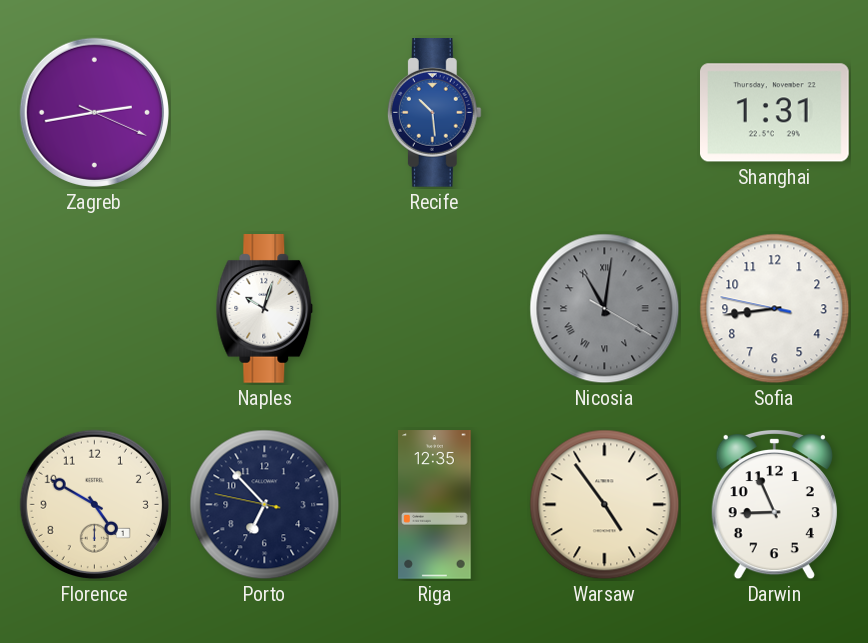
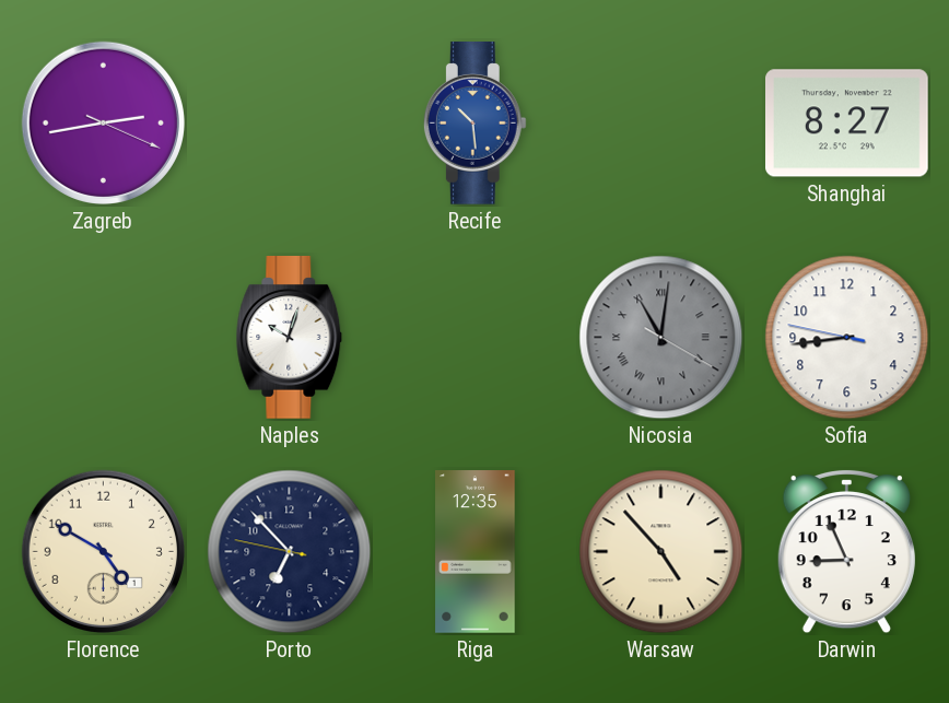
Shanghai: 1:31 -> 8:27
Warsaw: 4:54 -> 4:53
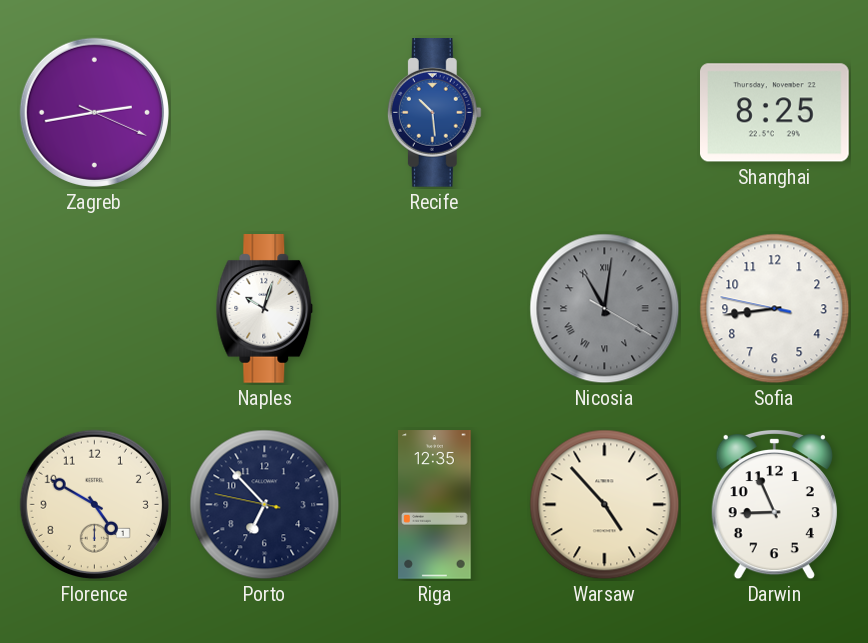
Shanghai: 8:27 -> 8:25
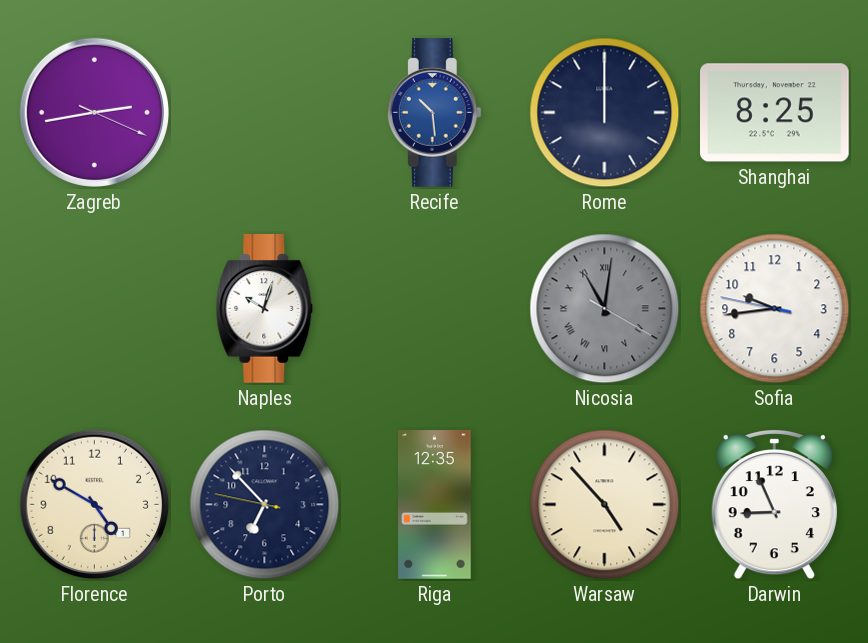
Rome: none -> 12:00
Sofia: 8:43 -> 9:43
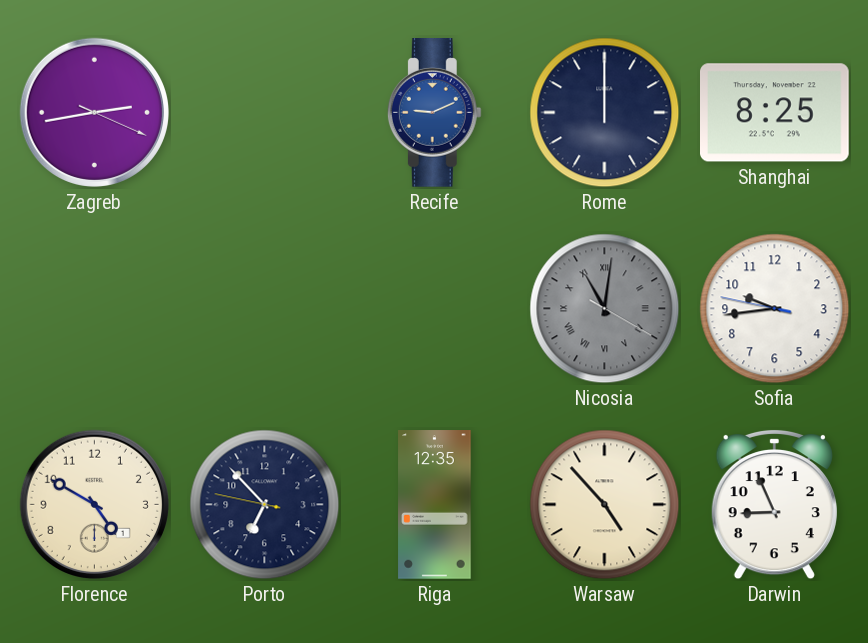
Recife: 10:29 -> 9:11
Naples: 10:03 -> none
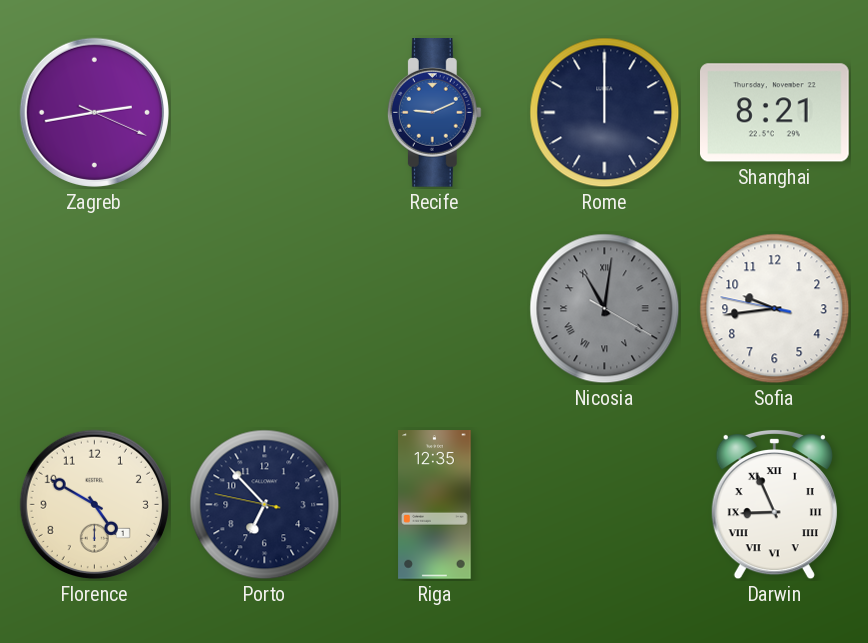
Shanghai: 8:25 -> 8:21
Warsaw: 4:53 -> none
Darwin numerals: Arabic -> Roman
